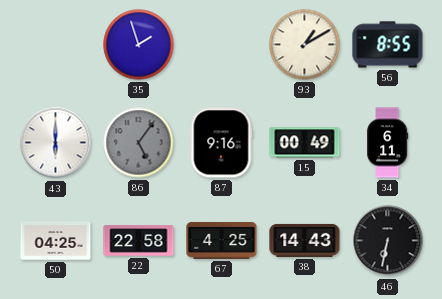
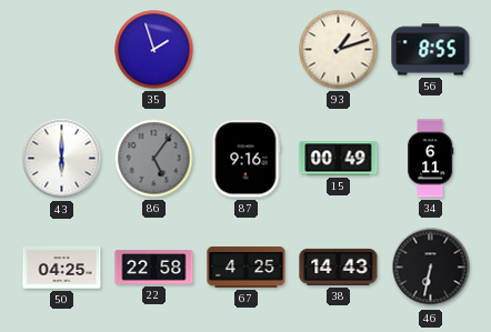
93: 1:10 -> 1:12
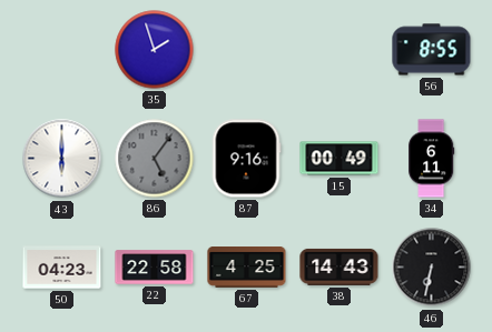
93: 1:12 -> none
50: 04:25 -> 04:23
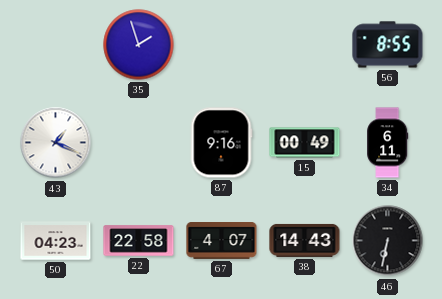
43: 6:00 -> 1:19
86: 5:06 -> none
67: 4:25 -> 4:07
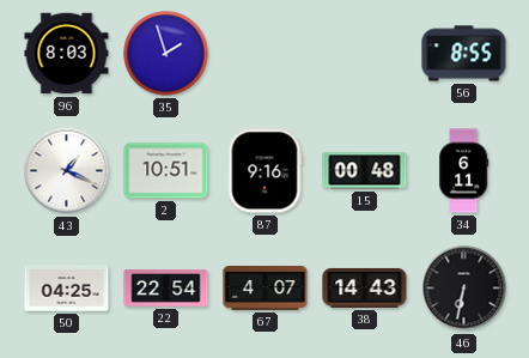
96: none -> 8:03
2: none -> 10:51
15: 00:49 -> 00:48
50: 04:23 -> 04:25
22: 22:58 -> 22:54
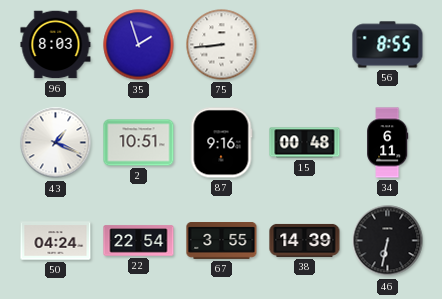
75: none -> 8:44
50: 04:25 -> 04:24
67: 4:07 -> 3:55
38: 14:43 -> 14:39
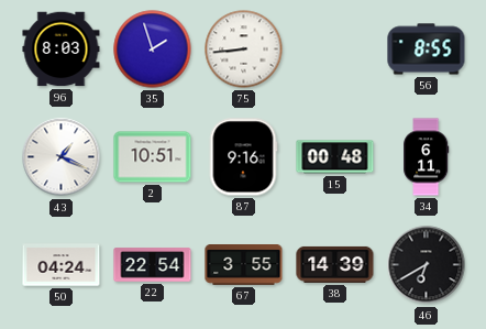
46: 6:32 -> 6:40
